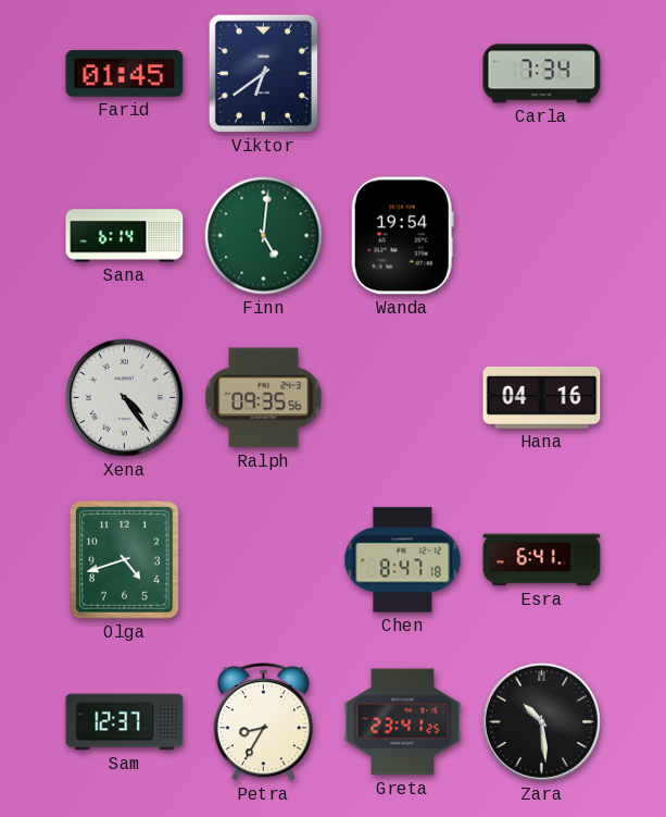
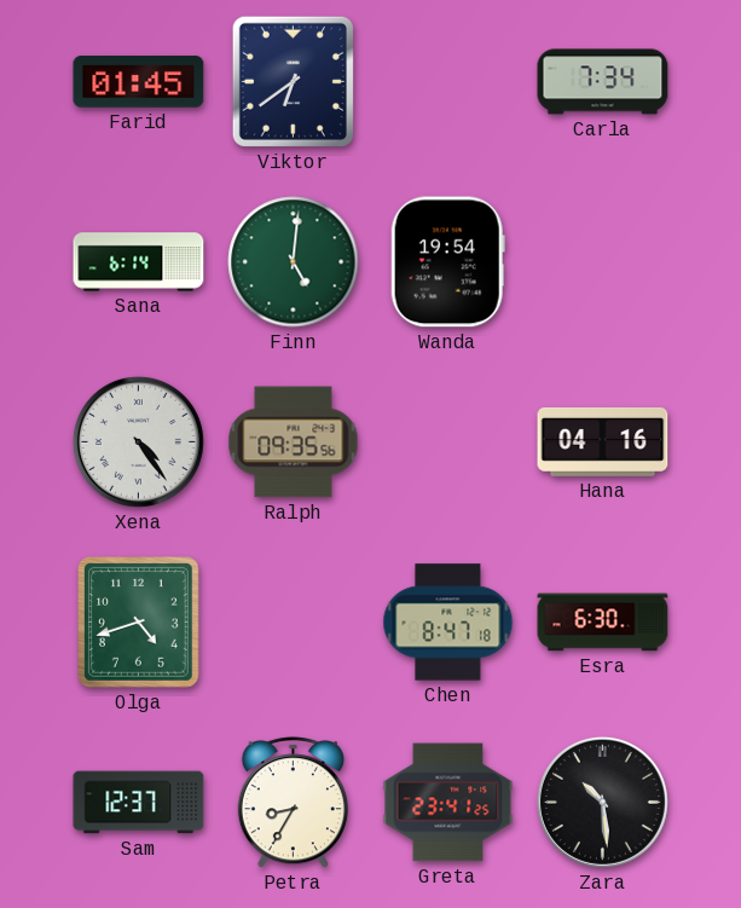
Esra: 6:41 -> 6:30
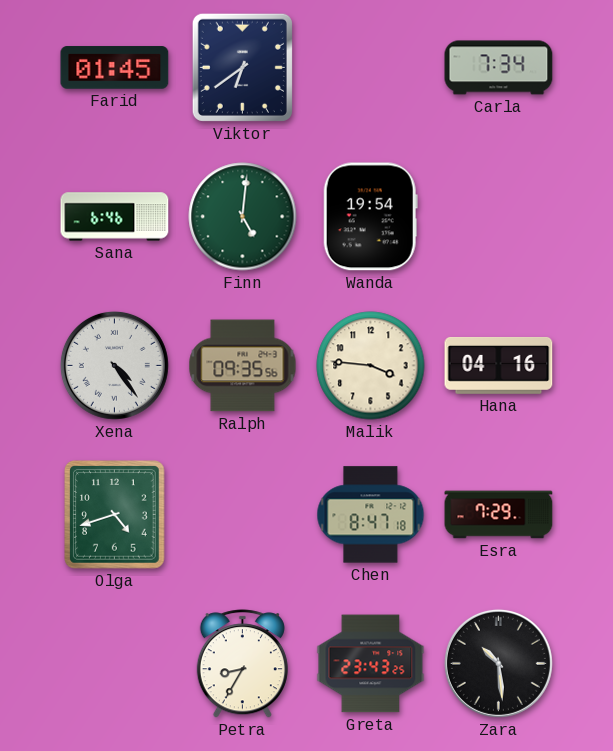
Sana: 6:14 -> 6:46
Malik: none -> 3:46
Esra: 6:30 -> 7:29
Sam: 12:37 -> none
Greta: 23:41 -> 23:43
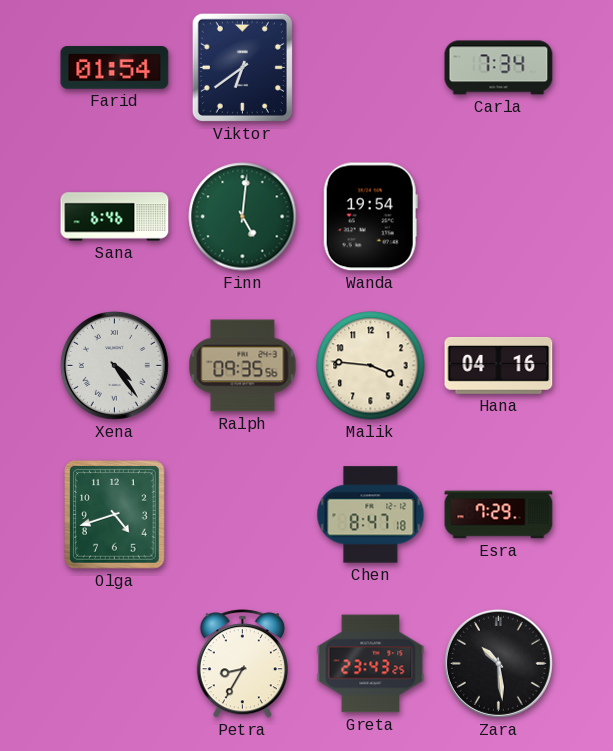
Farid: 01:45 -> 01:54
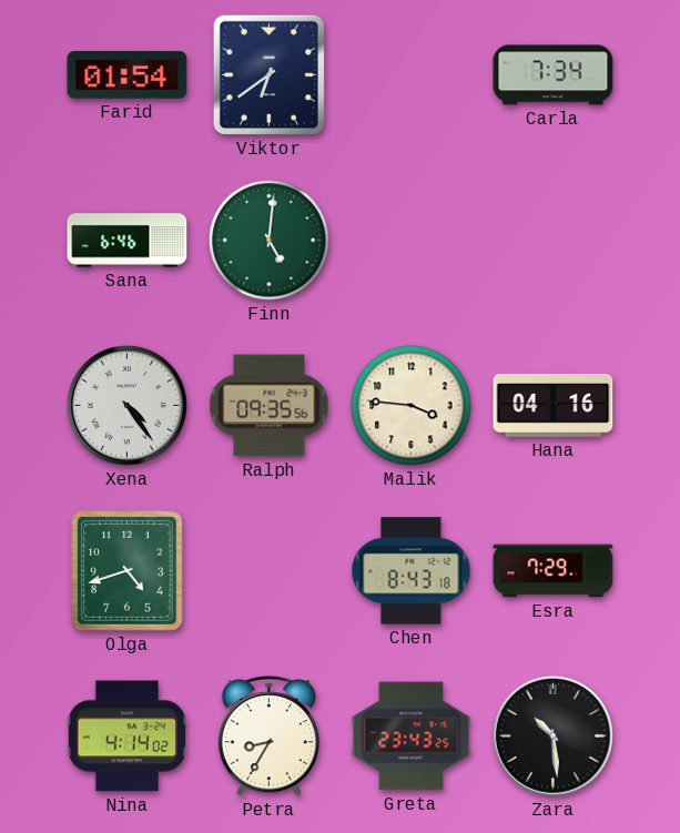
Wanda: 19:54 -> none
Chen: 8:47 -> 8:43
Nina: none -> 4:14
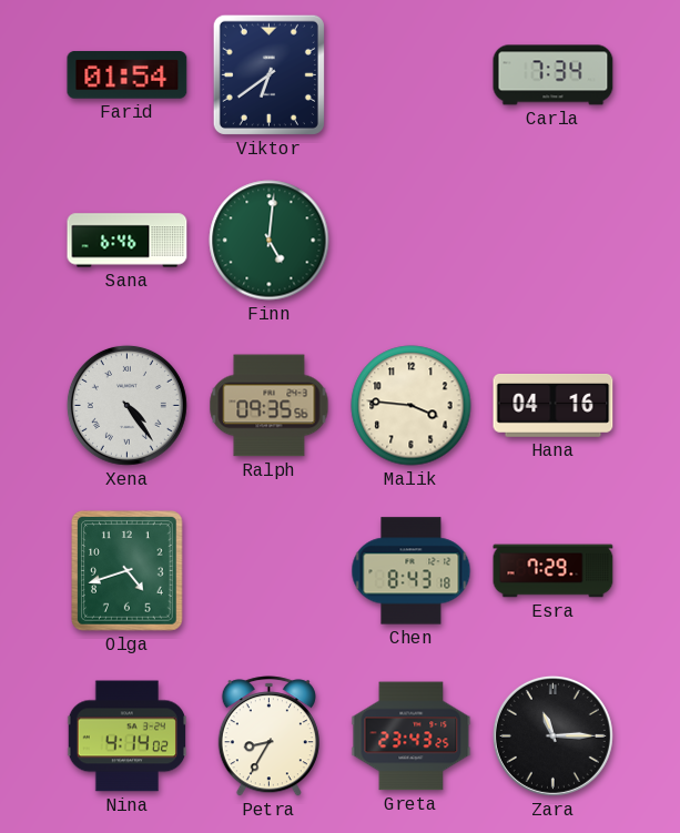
Zara: 10:29 -> 11:15
